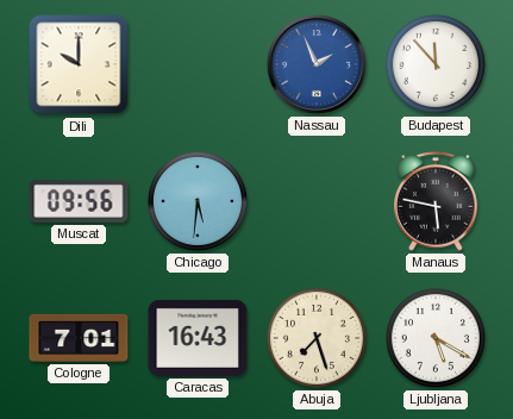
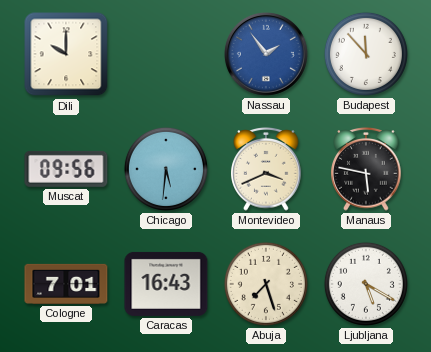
Nassau: 1:56 -> 1:54
Montevideo: none -> 3:41
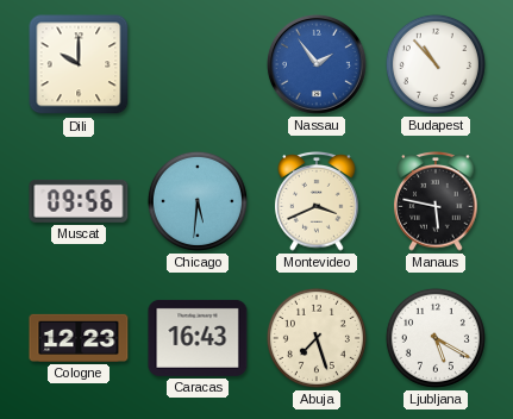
Budapest: 11:53 -> 10:53
Cologne: 7:01 -> 12:23
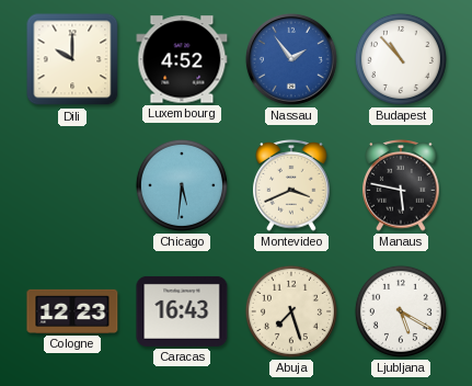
Luxembourg: none -> 4:52
Muscat: 09:56 -> none
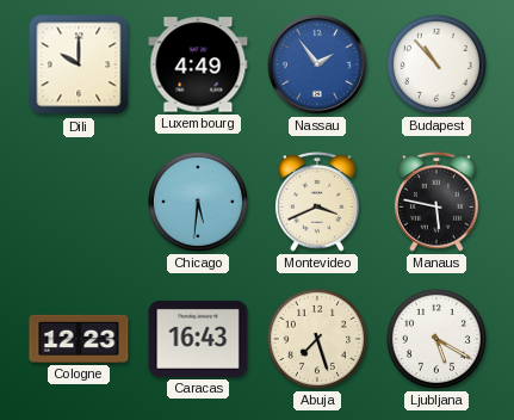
Luxembourg: 4:52 -> 4:49
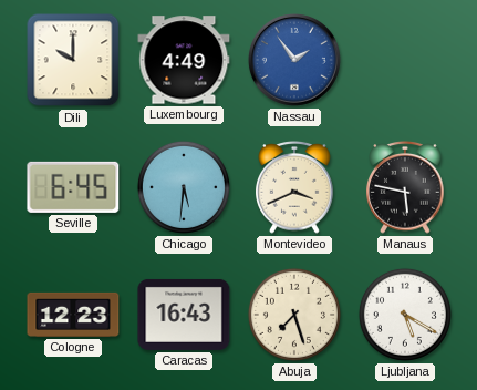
Budapest: 10:53 -> none
Seville: none -> 6:45
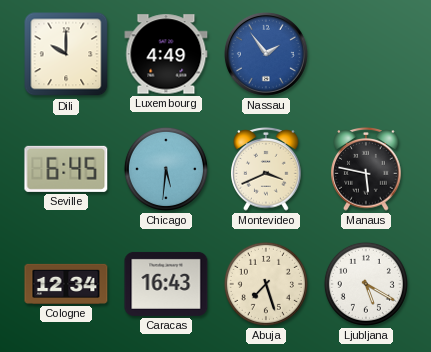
Cologne: 12:23 -> 12:34
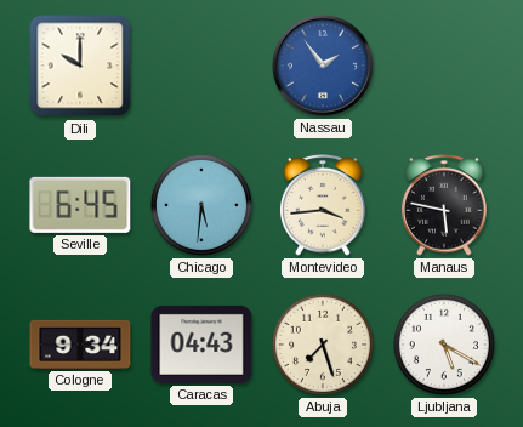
Luxembourg: 4:49 -> none
Montevideo: 3:41 -> 3:44
Cologne: 12:34 -> 9:34
Caracas: 16:43 -> 04:43
